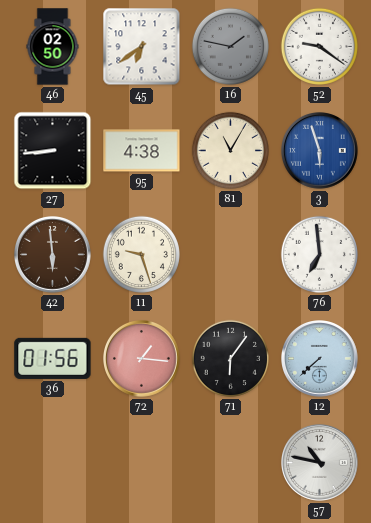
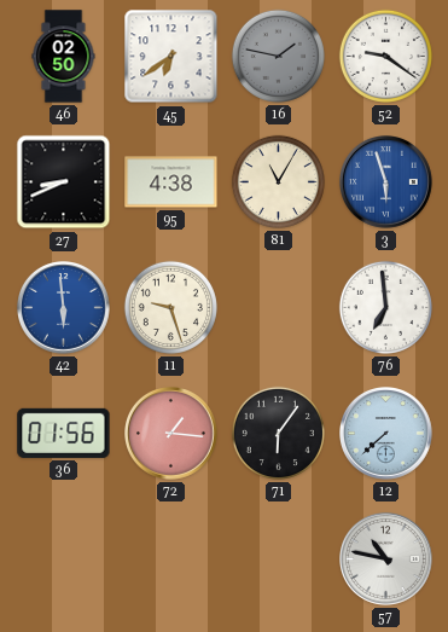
27: 8:44 -> 8:41
42 dial: brown -> blue
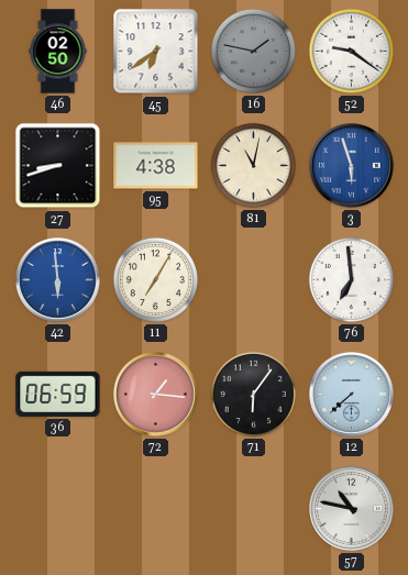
27: 8:41 -> 8:42
81: 11:05 -> 11:02
11: 9:27 -> 7:05
36: 01:56 -> 06:59
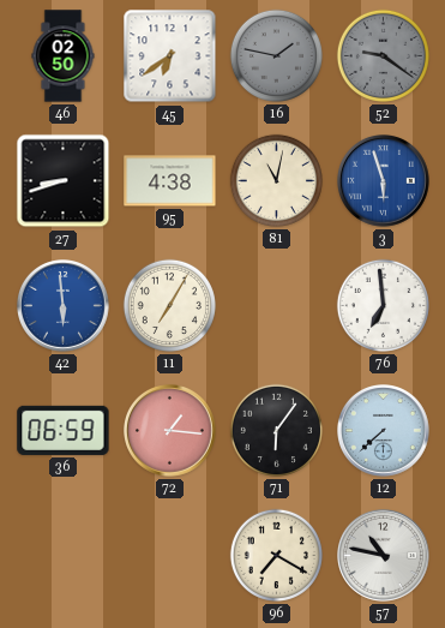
52 dial: white -> grey
96: none -> 7:20
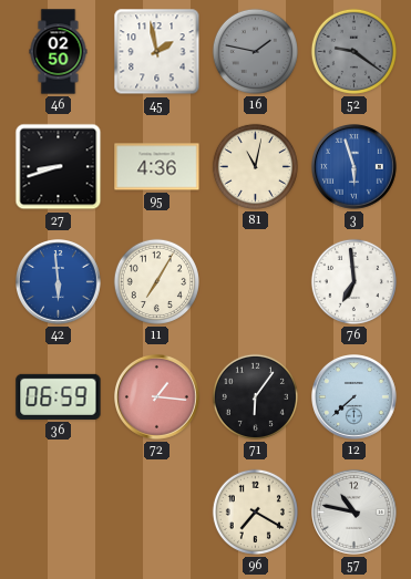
45: 6:39 -> 1:58
95: 4:38 -> 4:36
